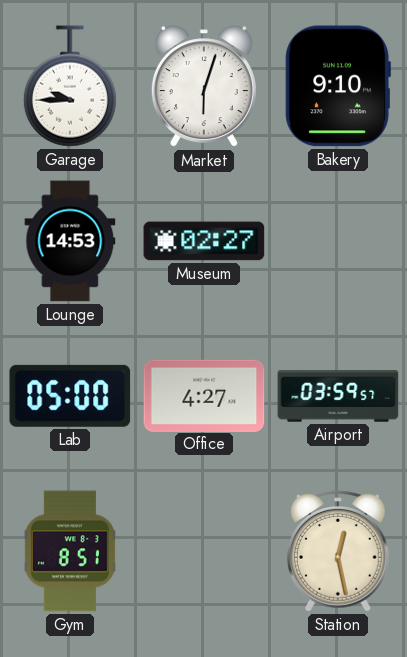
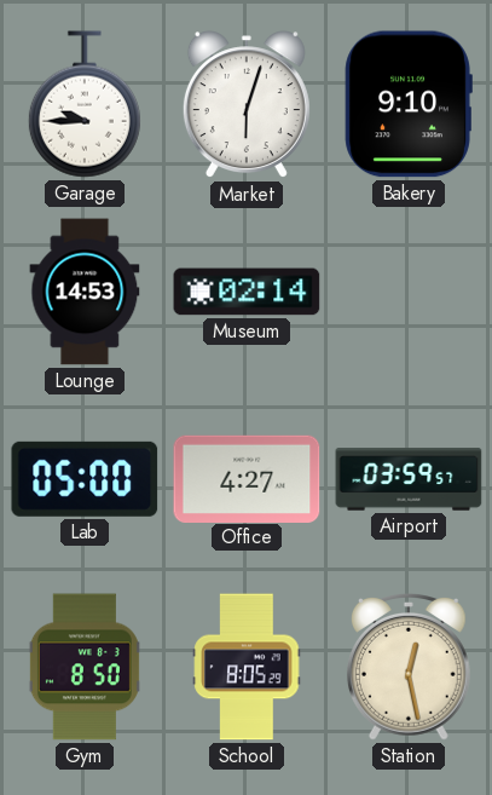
Museum: 02:27 -> 02:14
Gym: 8:51 -> 8:50
School: none -> 8:05
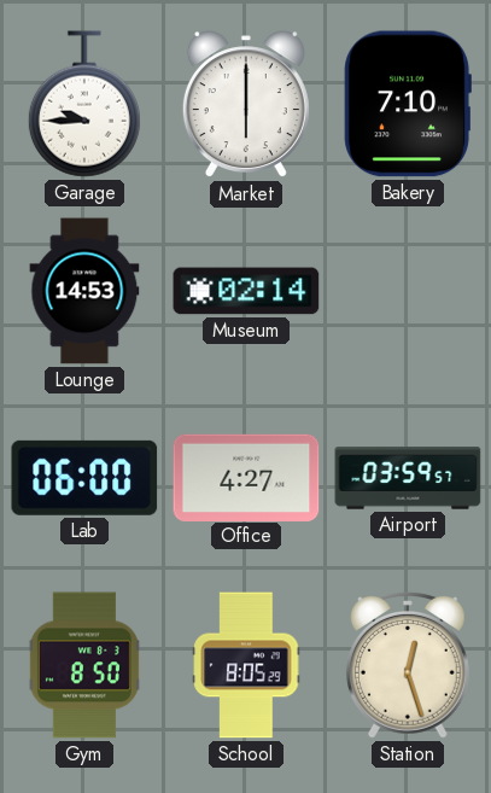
Market: 6:03 -> 6:00
Bakery: 9:10 -> 7:10
Lab: 05:00 -> 06:00
Station: 12:28 -> 12:27
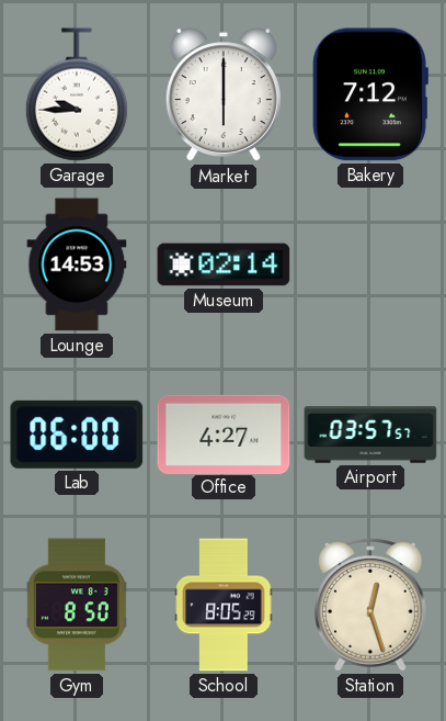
Bakery: 7:10 -> 7:12
Airport: 03:59 -> 03:57
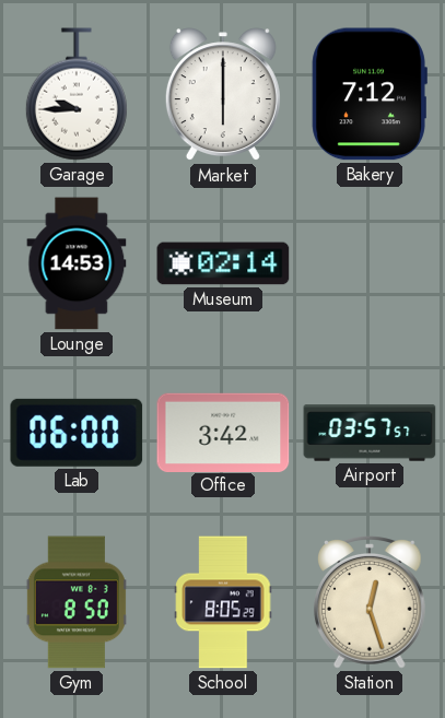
Office: 4:27 -> 3:42
